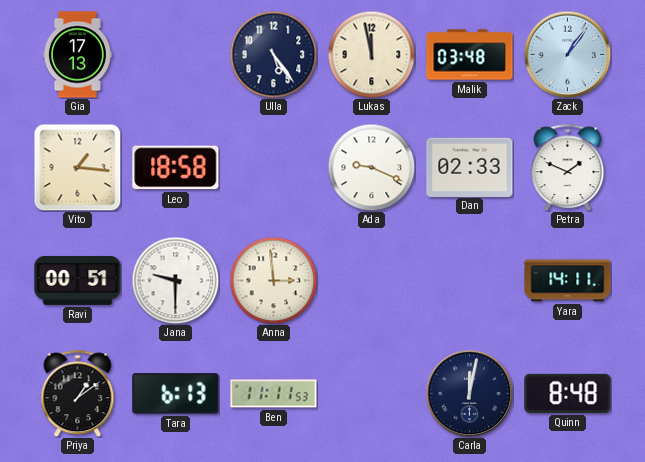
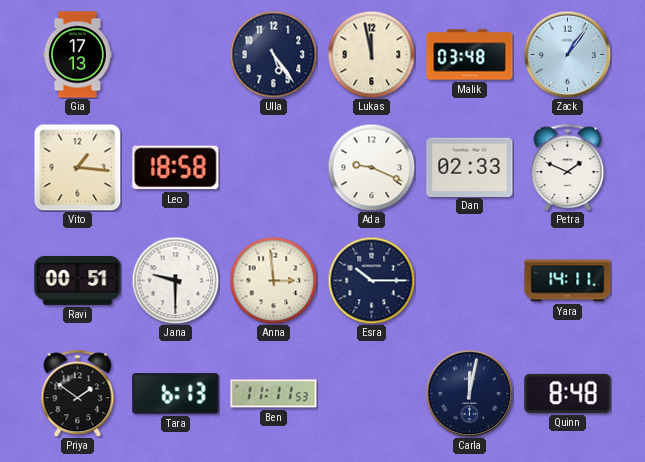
Esra: none -> 10:15
Priya: 1:09 -> 1:51
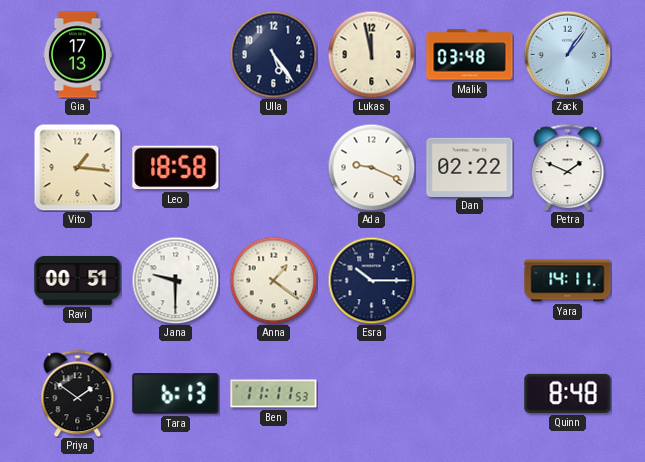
Dan: 02:33 -> 02:22
Anna: 2:59 -> 1:21
Carla: 12:02 -> none
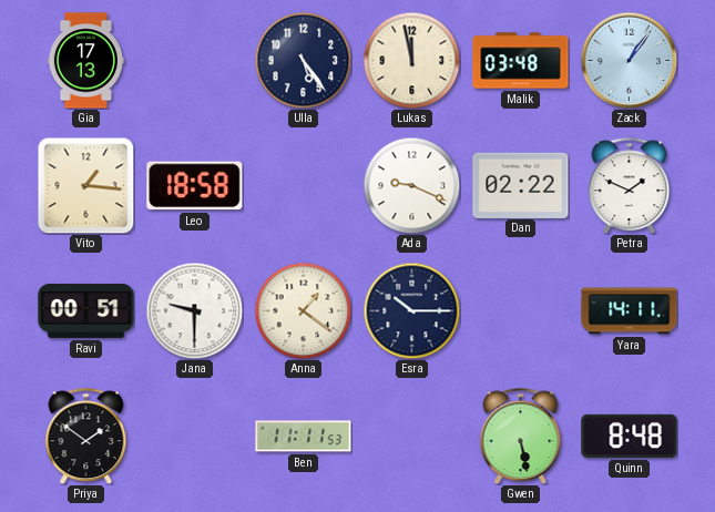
Tara: 6:13 -> none
Gwen: none -> 5:28
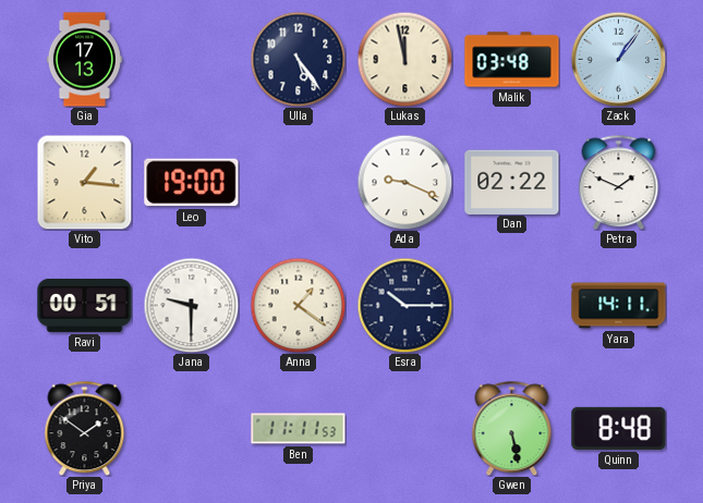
Leo: 18:58 -> 19:00
